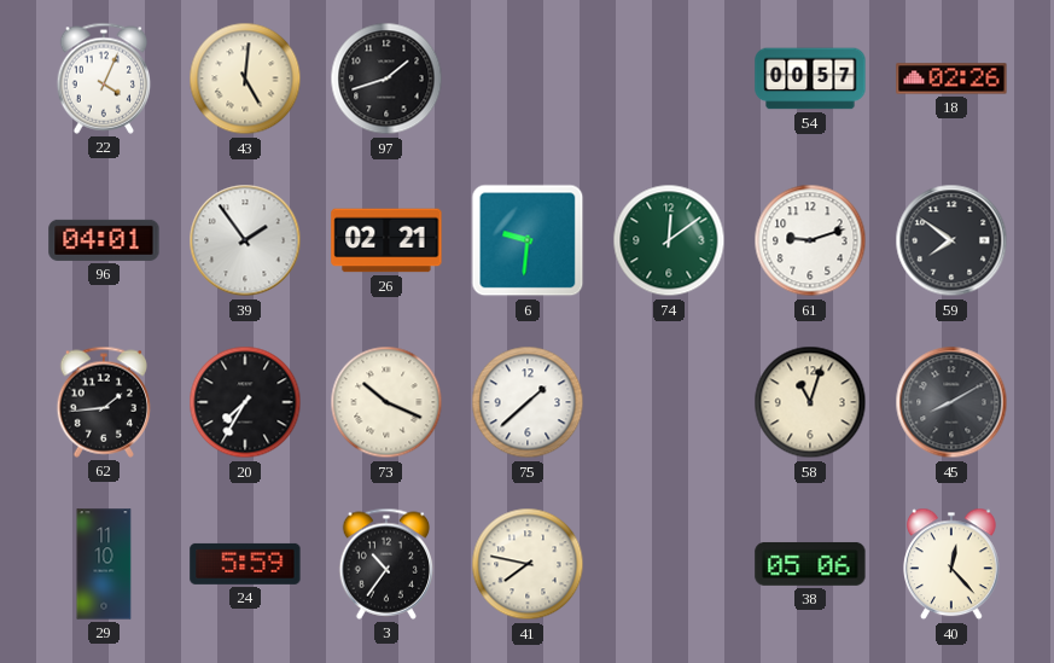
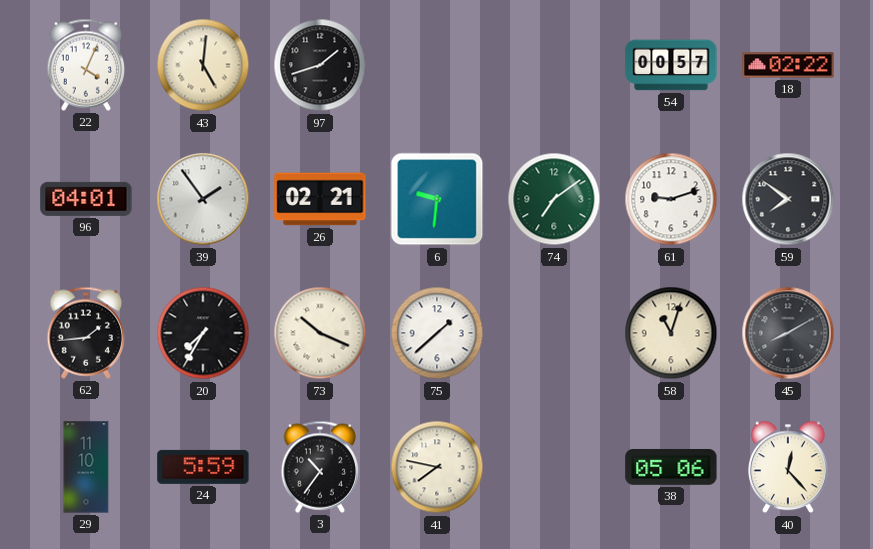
18: 02:26 -> 02:22
74: 12:09 -> 7:09
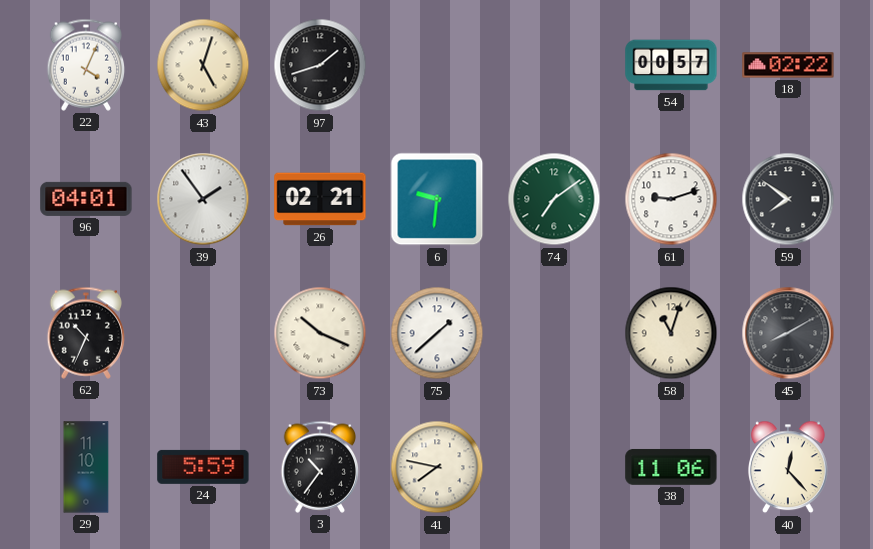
43: 5:01 -> 5:03
62: 1:44 -> 10:34
20: 7:35 -> none
38: 05:06 -> 11:06
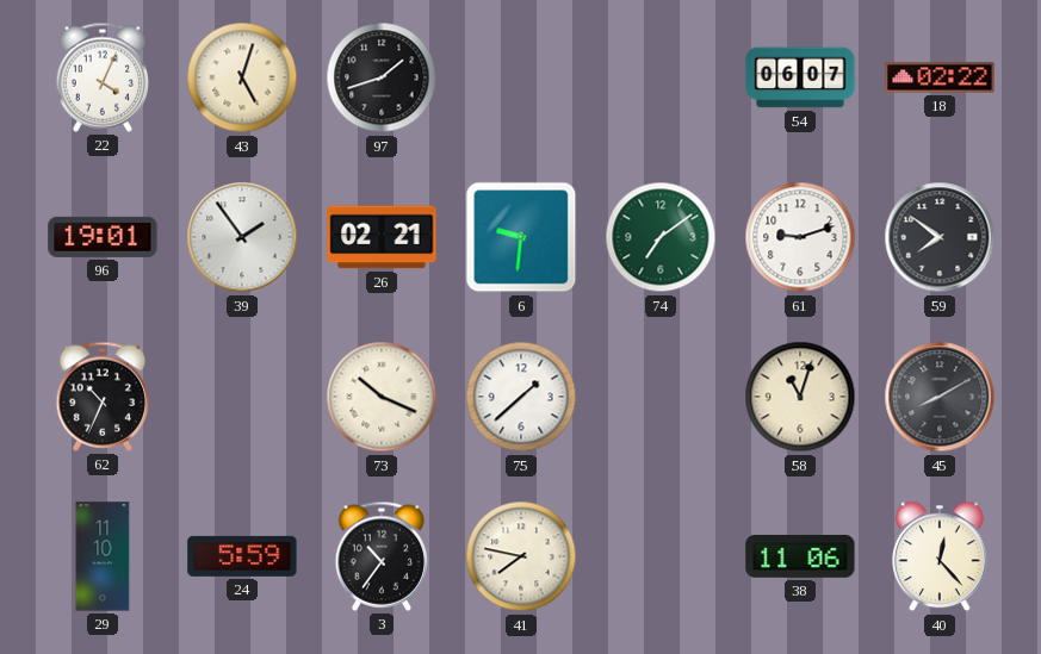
54: 00:57 -> 06:07
96: 04:01 -> 19:01
